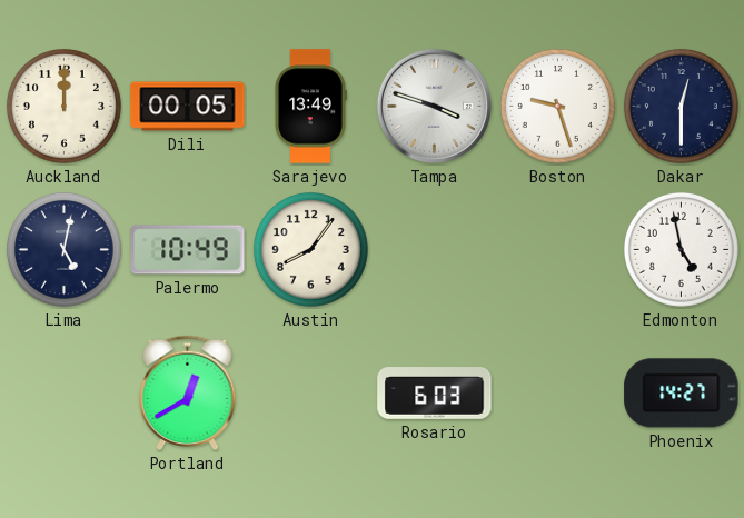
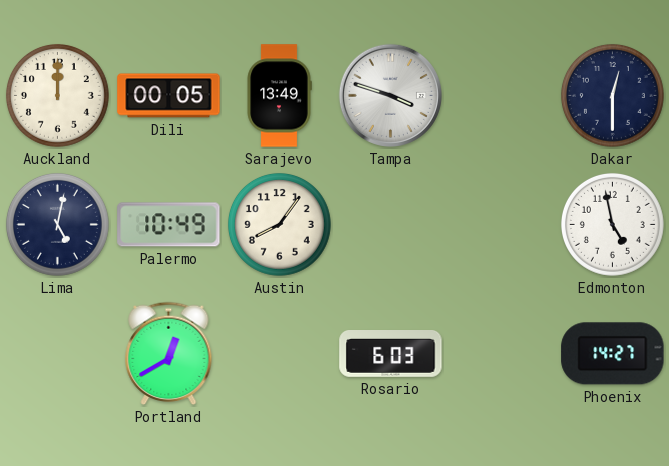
Boston: 9:27 -> none
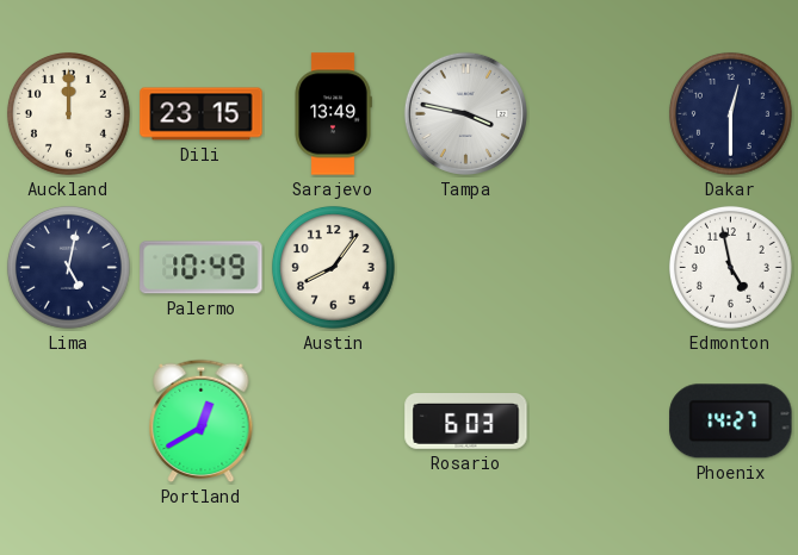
Dili: 00:05 -> 23:15
Tampa: 3:48 -> 3:47
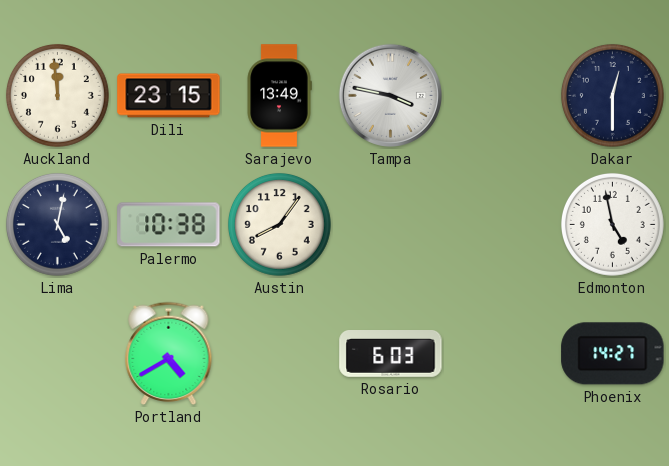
Auckland: 12:00 -> 11:59
Palermo: 10:49 -> 10:38
Portland: 12:40 -> 4:40
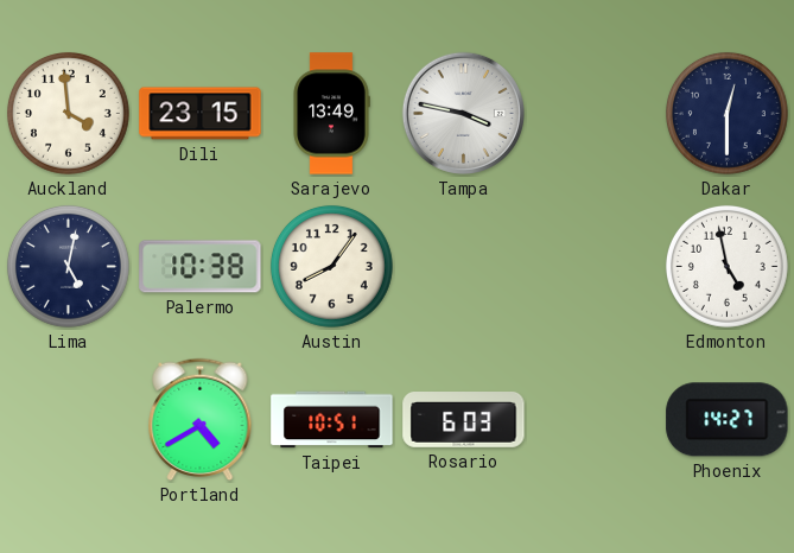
Auckland: 11:59 -> 3:59
Taipei: none -> 10:51
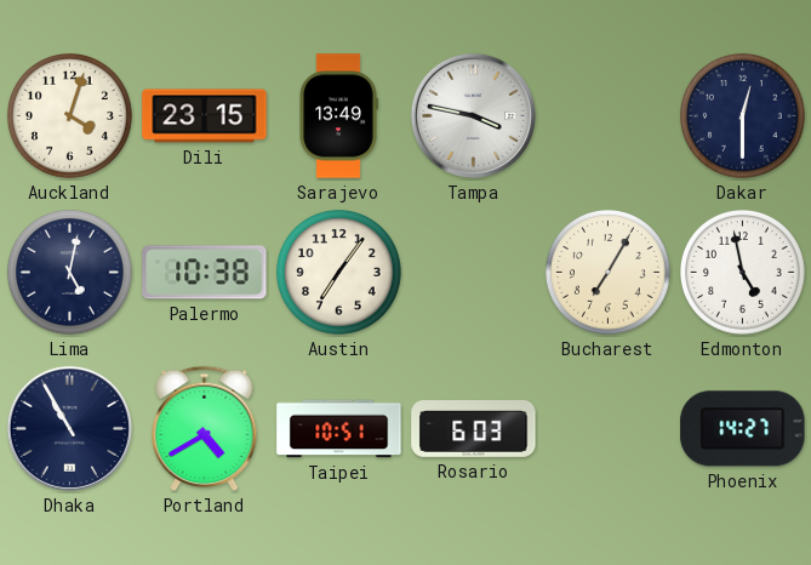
Auckland: 3:59 -> 4:03
Austin: 8:06 -> 7:06
Bucharest: none -> 7:05
Dhaka: none -> 10:55
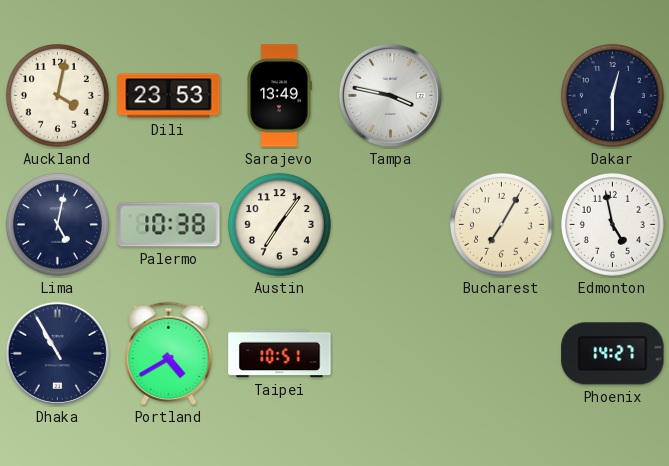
Auckland: 4:03 -> 4:02
Dili: 23:15 -> 23:53
Rosario: 6:03 -> none
